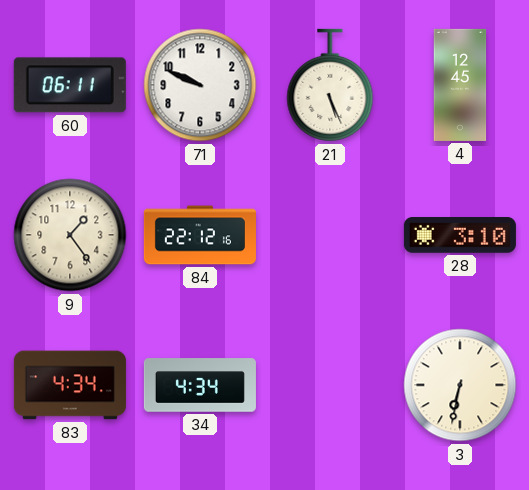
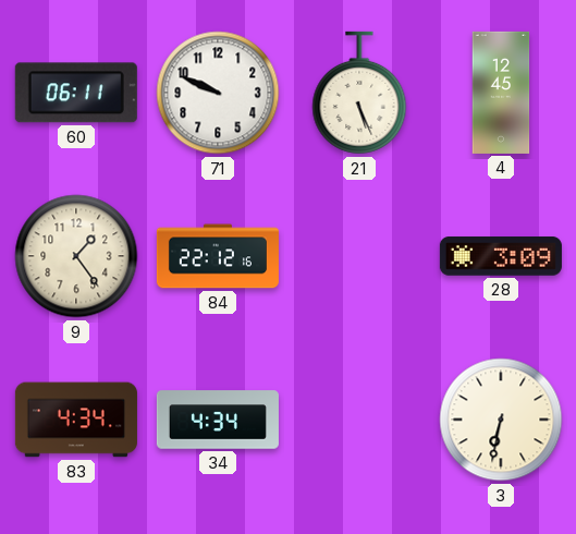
28: 3:10 -> 3:09
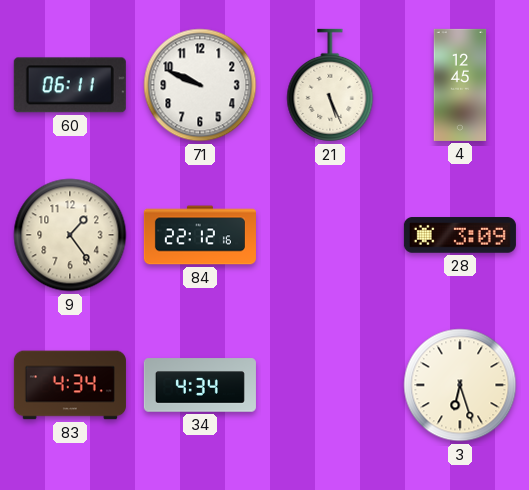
3: 6:32 -> 6:27
